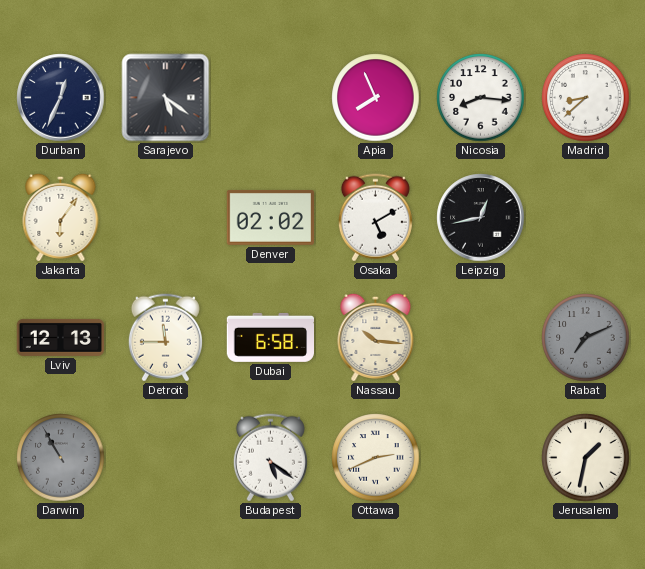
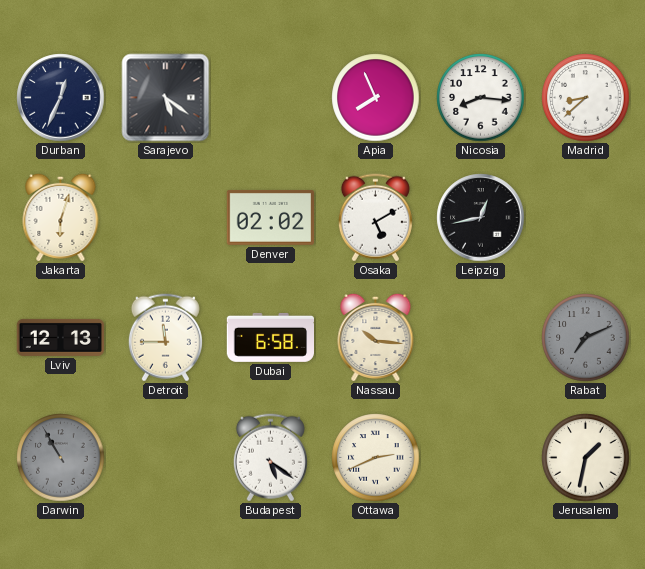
Jakarta: 6:06 -> 6:03
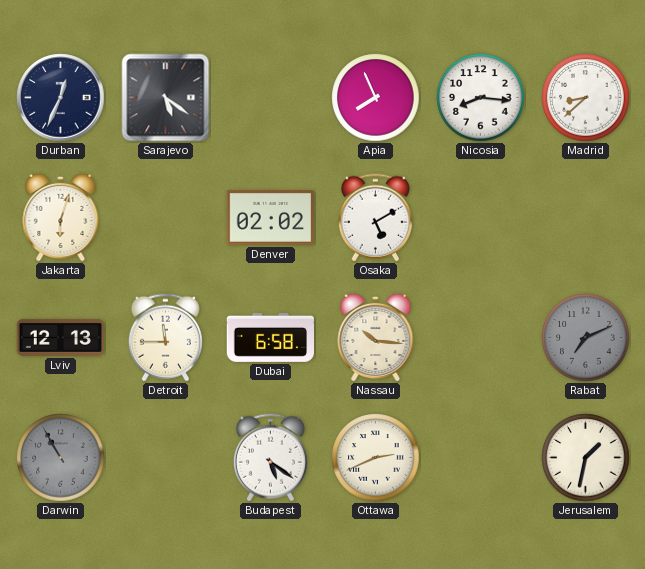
Leipzig: 12:43 -> none
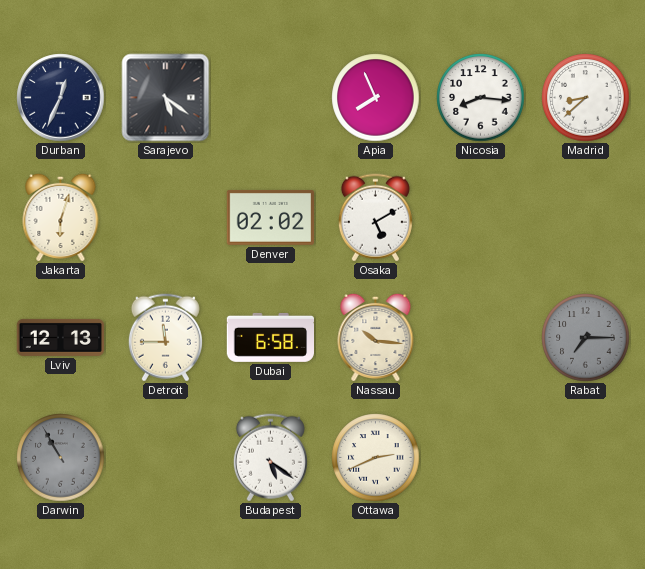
Rabat: 7:11 -> 7:15
Jerusalem: 1:32 -> none
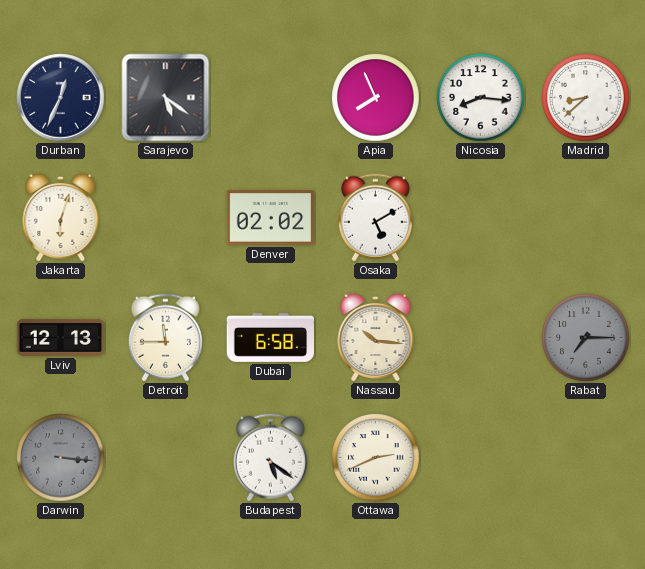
Darwin: 10:55 -> 3:16
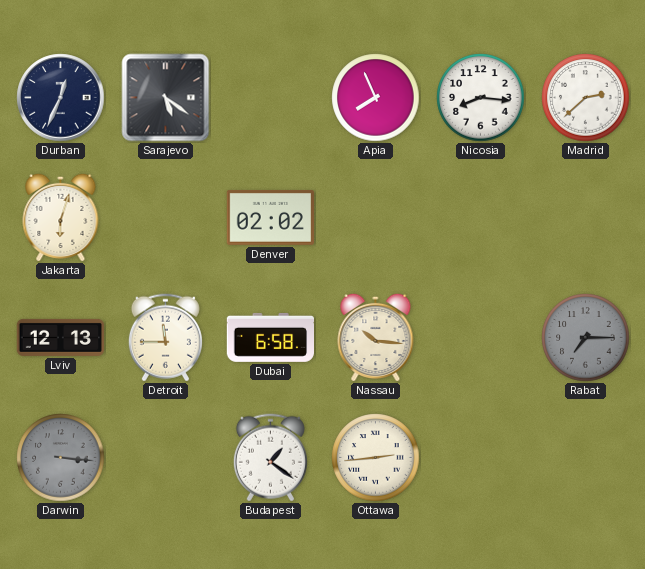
Madrid: 8:38 -> 2:38
Osaka: 5:10 -> none
Budapest: 5:21 -> 1:21
Ottawa: 2:41 -> 2:44
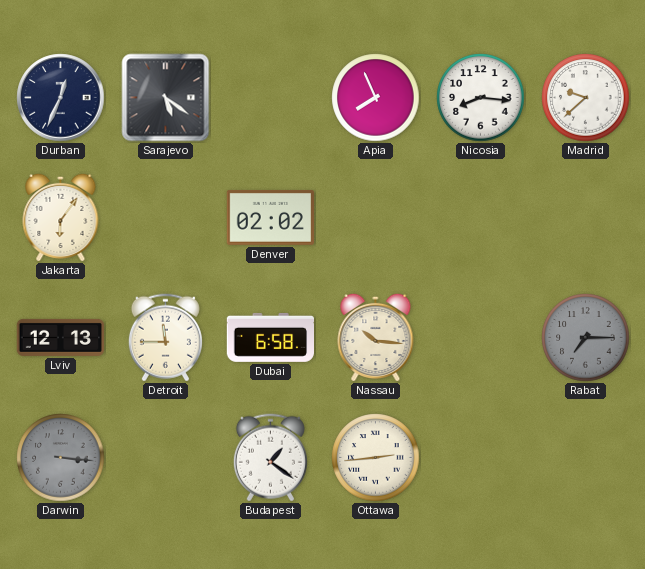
Madrid: 2:38 -> 9:38
Jakarta: 6:03 -> 6:06
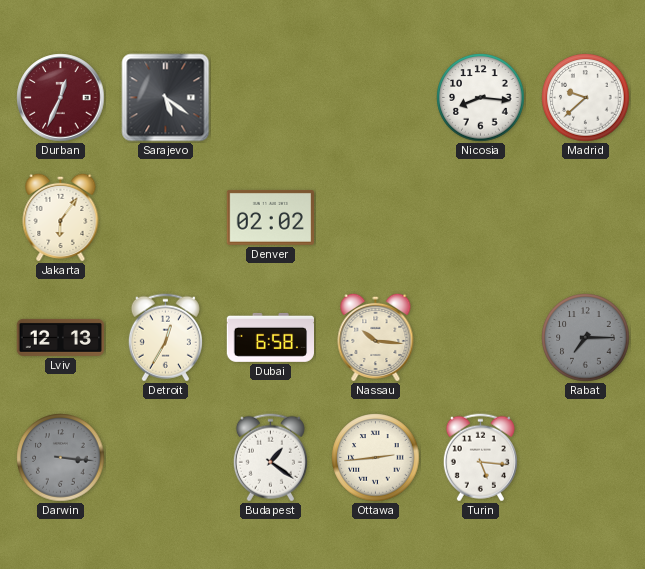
Durban dial: navy -> burgundy
Apia: 7:56 -> none
Detroit: 11:45 -> 12:35
Turin: none -> 5:16
